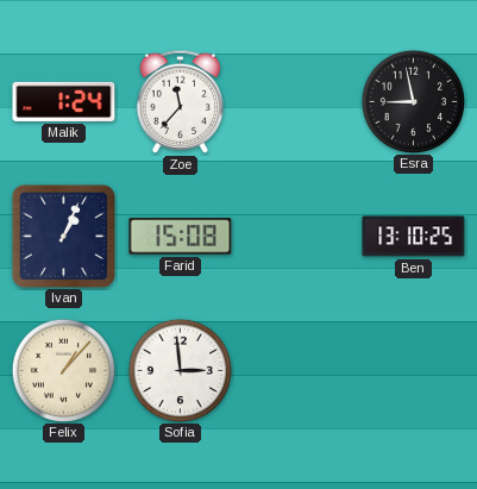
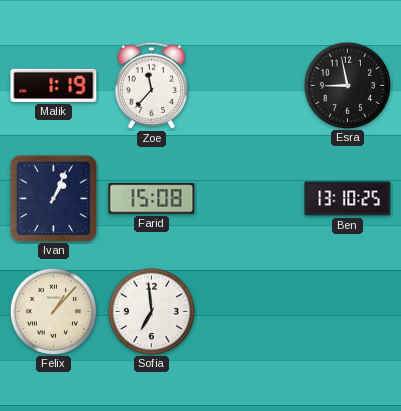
Malik: 1:24 -> 1:19
Sofia: 2:59 -> 6:59
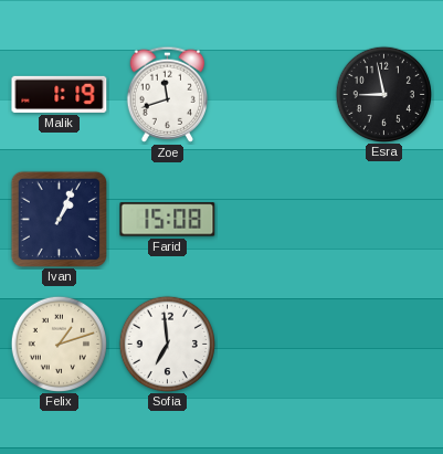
Zoe: 11:37 -> 11:42
Ben: 13:10 -> none
Felix: 1:07 -> 1:12
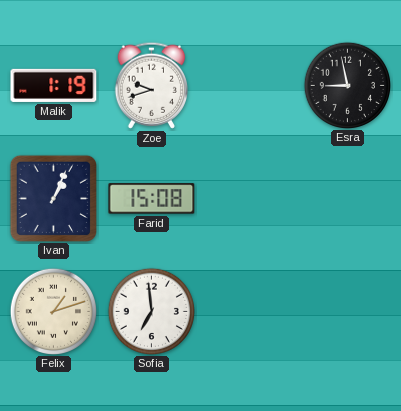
Zoe: 11:42 -> 9:42
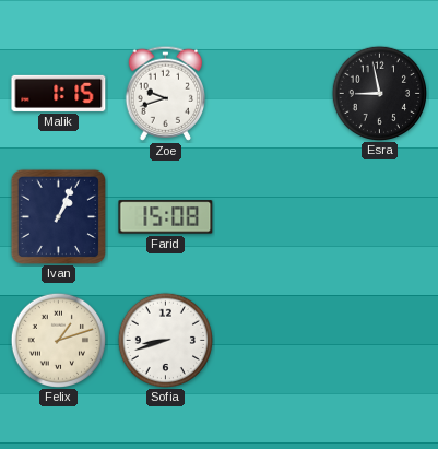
Malik: 1:19 -> 1:15
Sofia: 6:59 -> 8:42
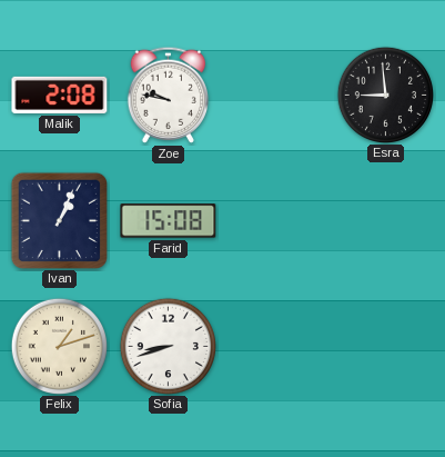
Malik: 1:15 -> 2:08
Zoe: 9:42 -> 9:47
Esra: 8:58 -> 8:59
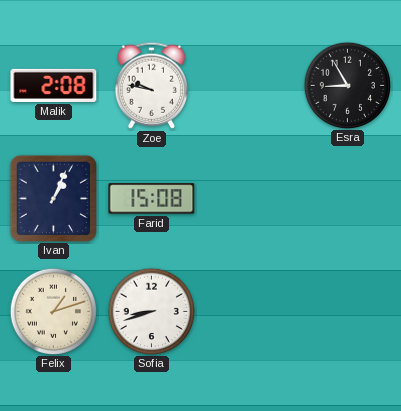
Esra: 8:59 -> 8:55
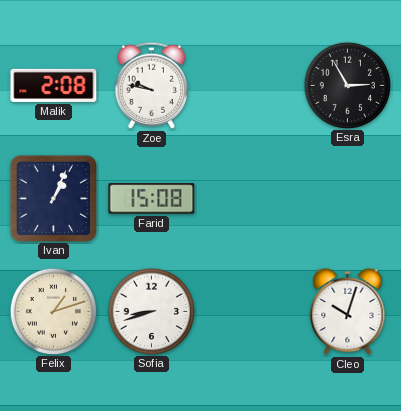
Esra: 8:55 -> 2:55
Cleo: none -> 10:03
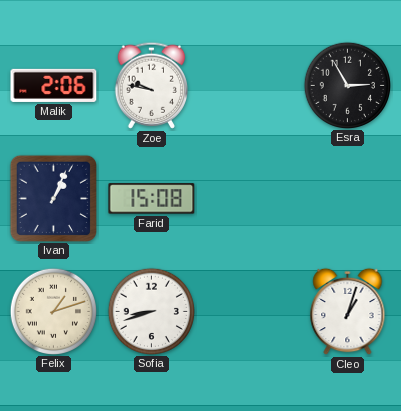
Malik: 2:08 -> 2:06
Cleo: 10:03 -> 1:03
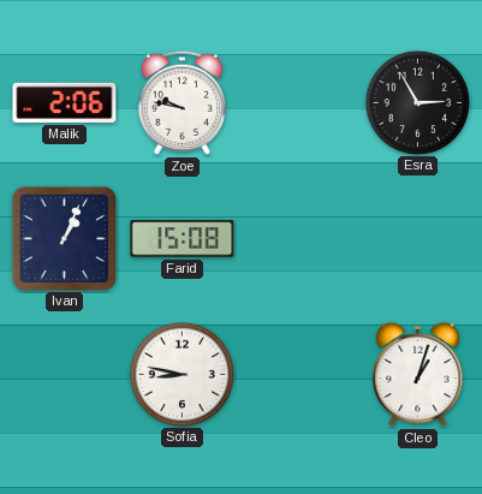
Felix: 1:12 -> none
Sofia: 8:42 -> 8:47
